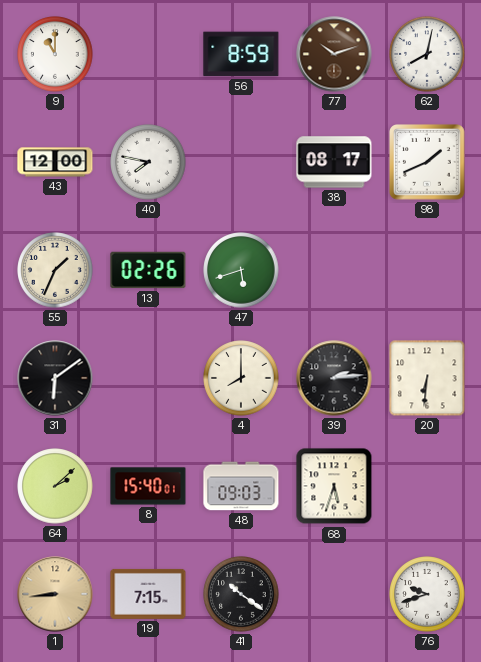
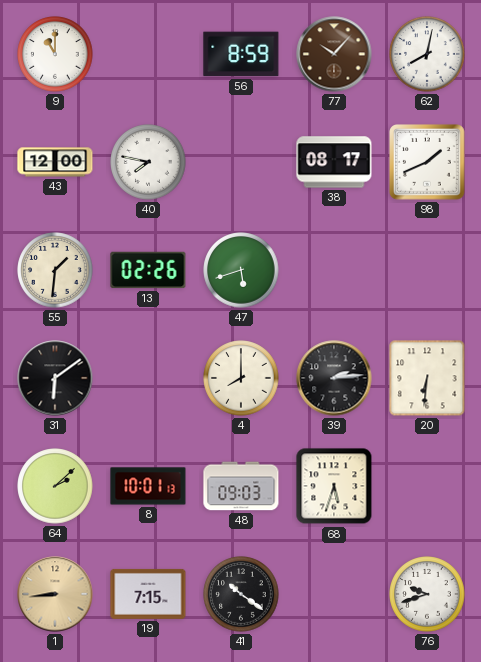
77: 10:12 -> 10:07
55: 1:34 -> 1:31
8: 15:40 -> 10:01
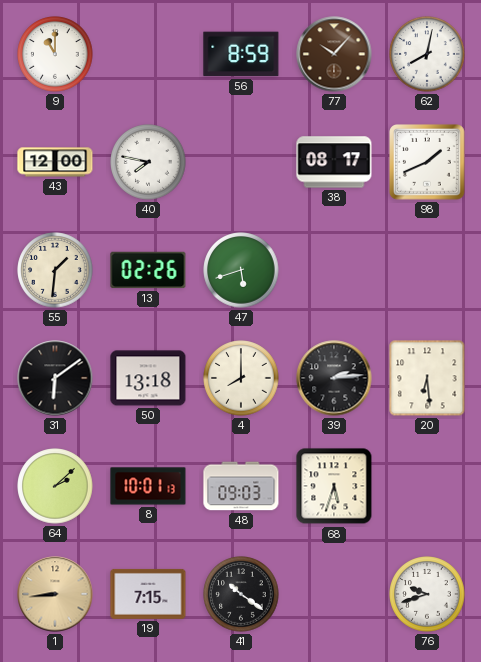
50: none -> 13:18
20: 6:31 -> 6:29
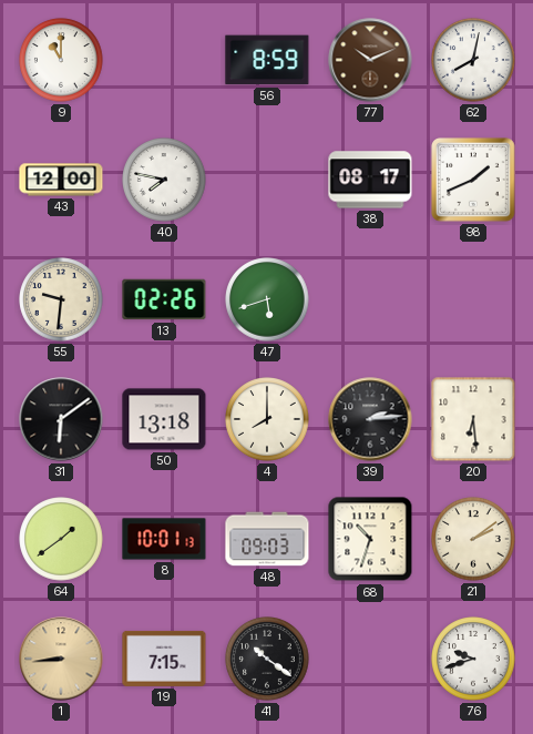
77: 10:07 -> 10:11
55: 1:31 -> 9:31
64: 2:08 -> 1:39
68: 5:33 -> 10:33
21: none -> 2:09
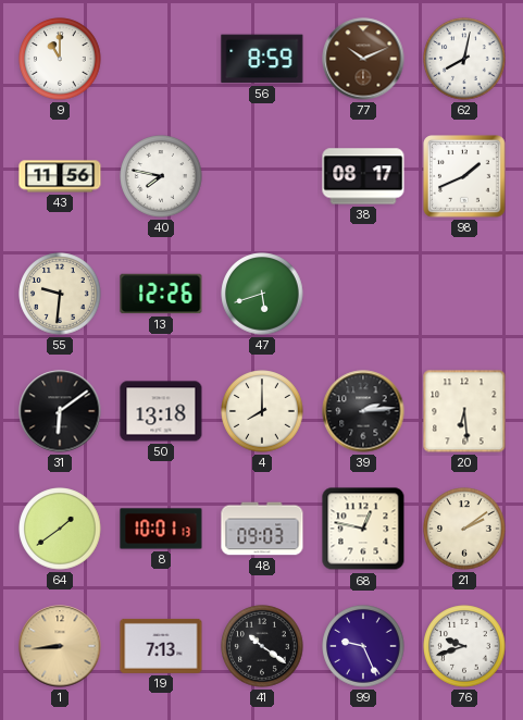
43: 12:00 -> 11:56
13: 02:26 -> 12:26
68: 10:33 -> 12:47
19: 7:15 -> 7:13
99: none -> 9:26
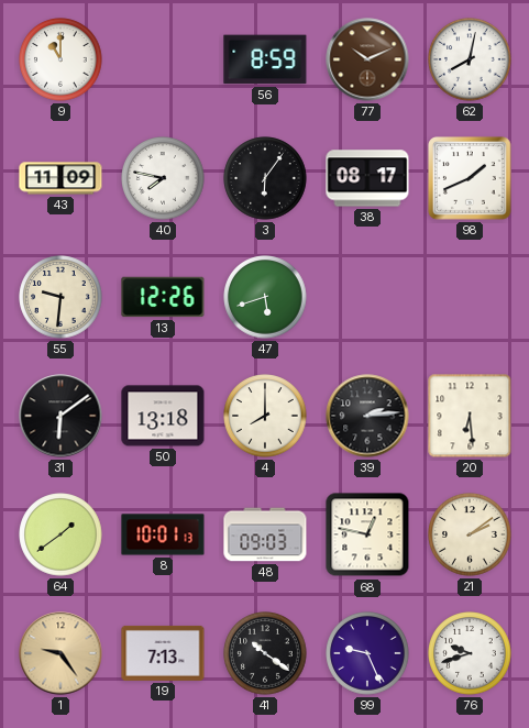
43: 11:56 -> 11:09
3: none -> 6:06
1: 8:44 -> 9:24
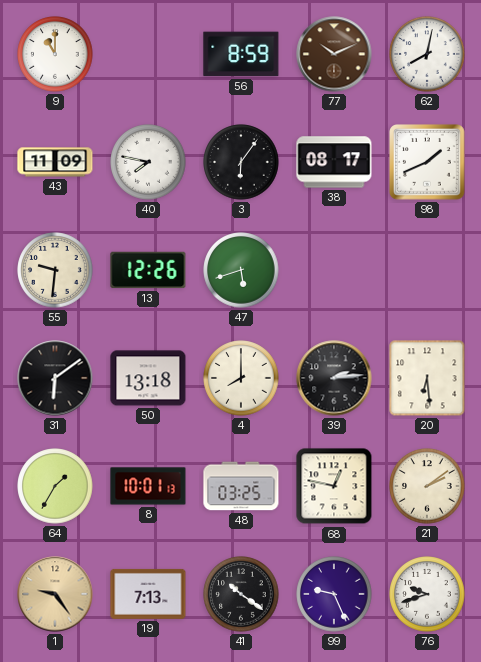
64: 1:39 -> 1:35
48: 09:03 -> 03:25
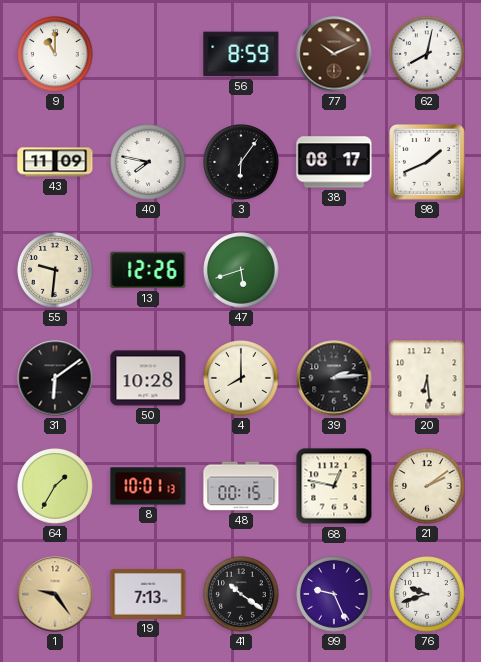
50: 13:18 -> 10:28
48: 03:25 -> 00:15
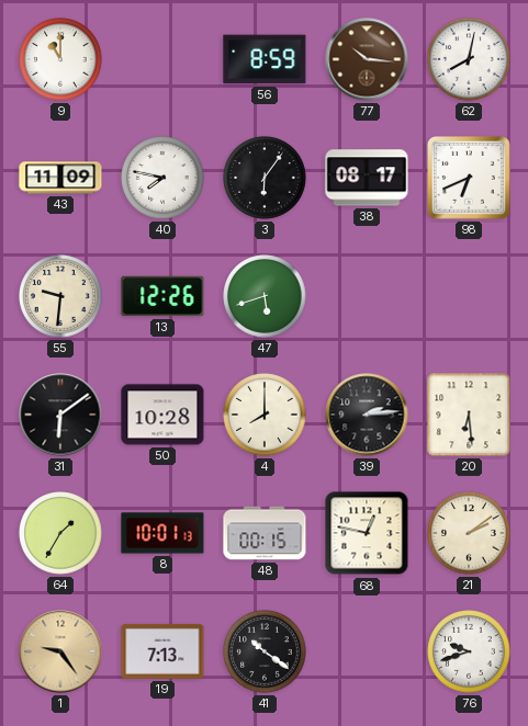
77: 10:11 -> 10:16
98: 1:41 -> 6:41
99: 9:26 -> none
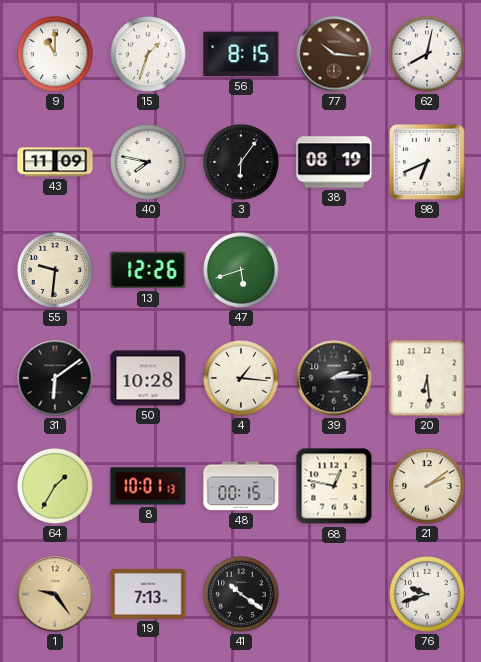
15: none -> 1:33
56: 8:59 -> 8:15
38: 08:17 -> 08:19
4: 8:00 -> 1:16
